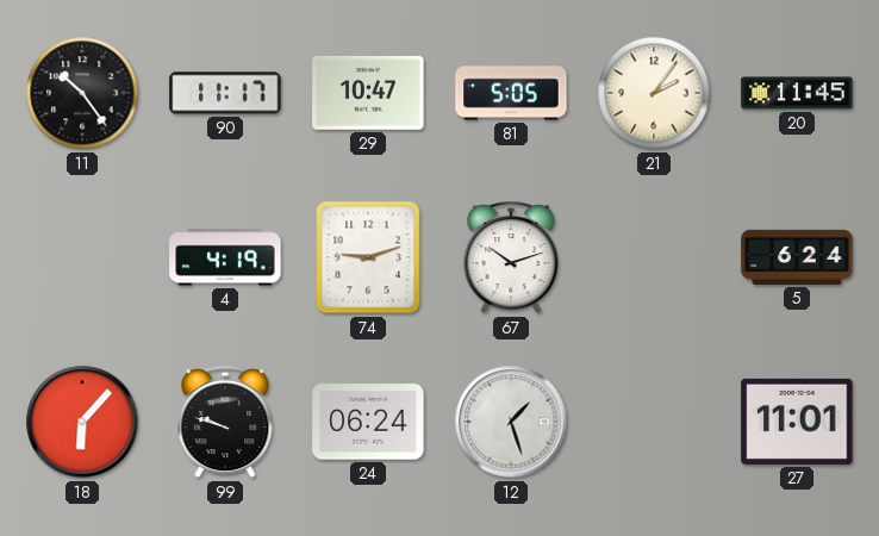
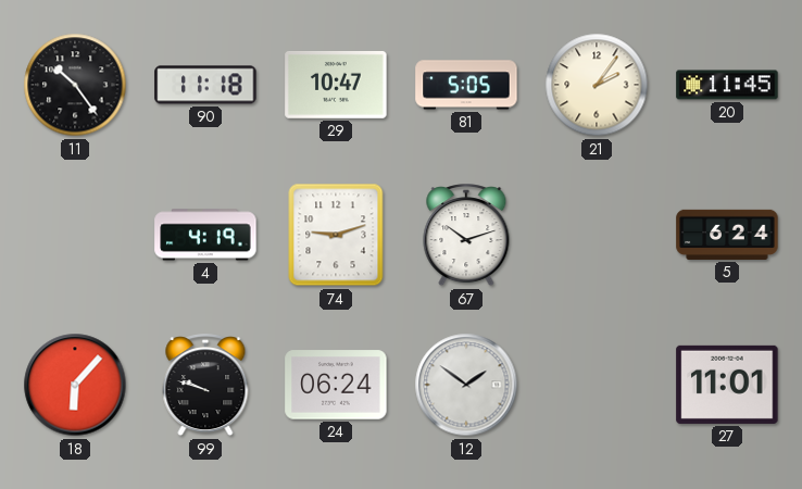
90: 11:17 -> 11:18
12: 1:27 -> 1:51
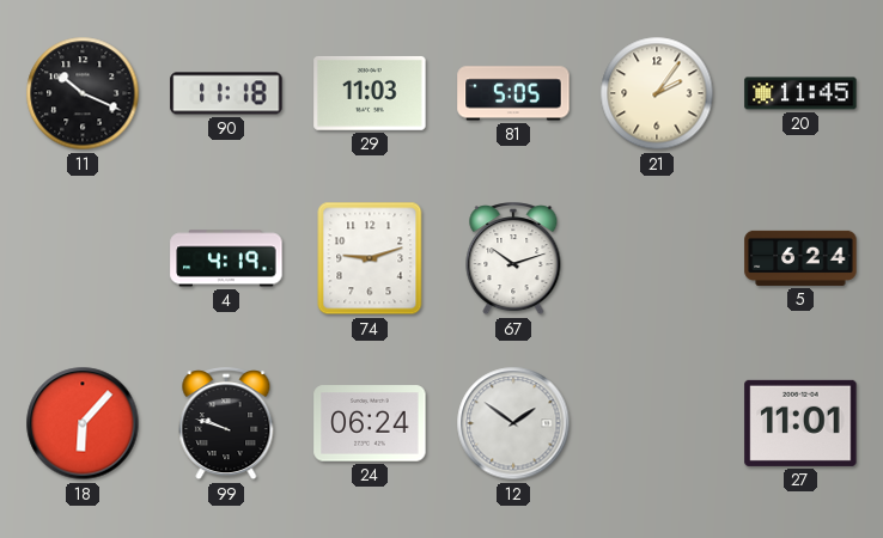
11: 10:24 -> 10:19
29: 10:47 -> 11:03
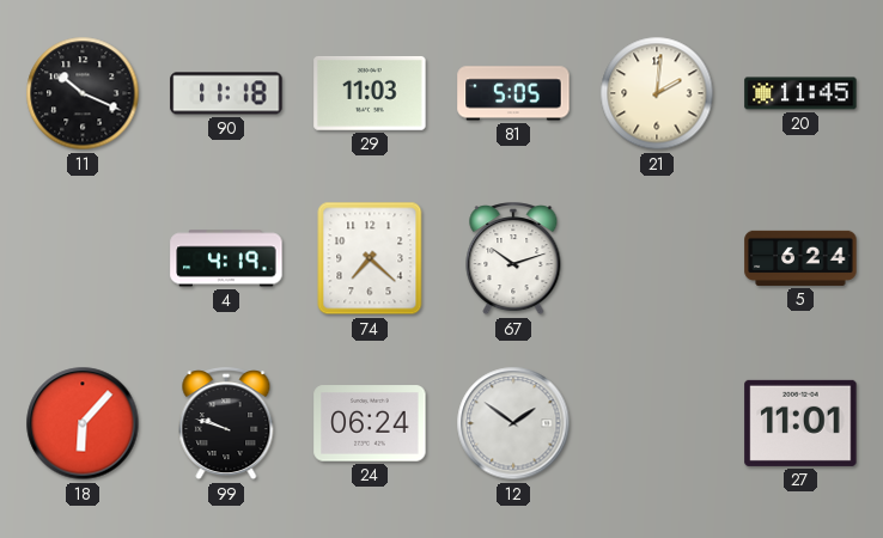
21: 2:06 -> 2:01
74: 9:12 -> 7:22
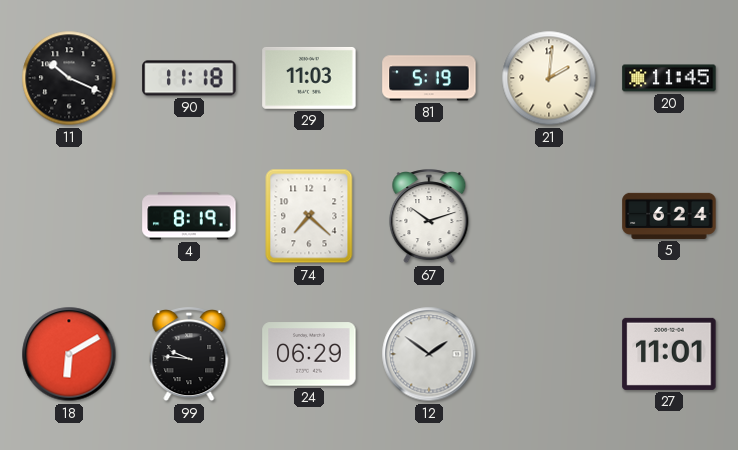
81: 5:05 -> 5:19
4: 4:19 -> 8:19
18: 6:07 -> 6:10
99: 9:48 -> 9:46
24: 06:24 -> 06:29
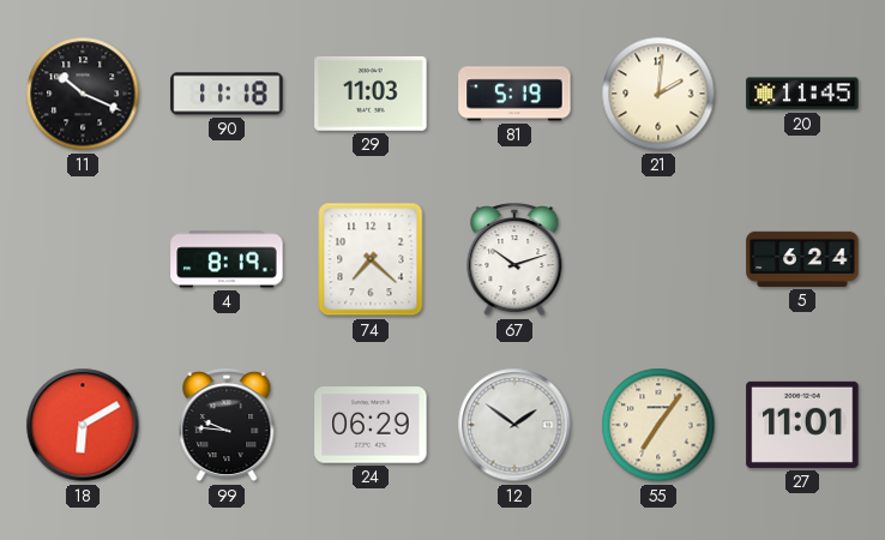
55: none -> 7:06
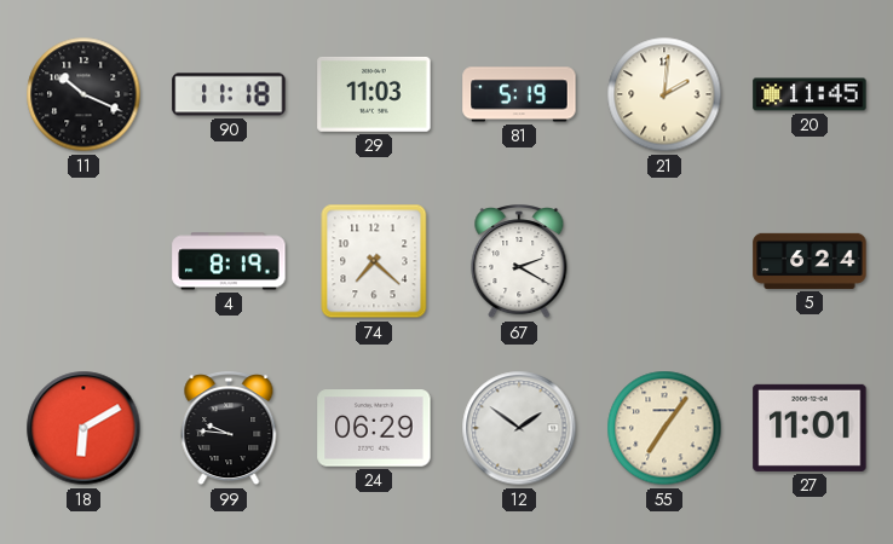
67: 10:12 -> 2:20
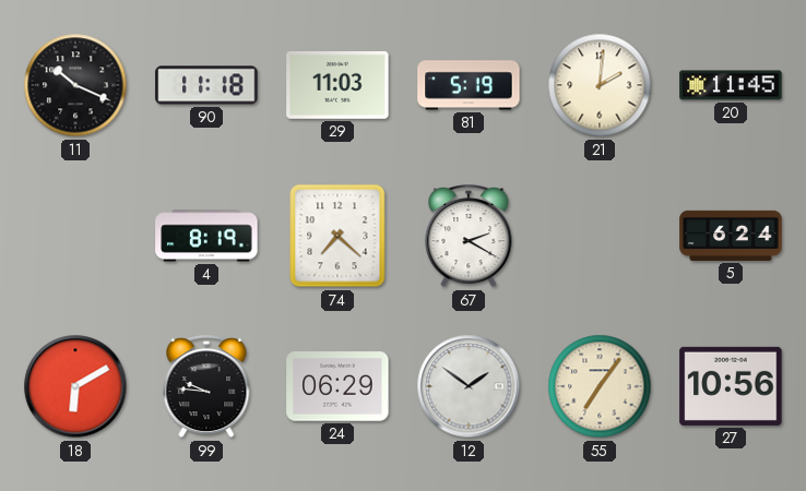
27: 11:01 -> 10:56
